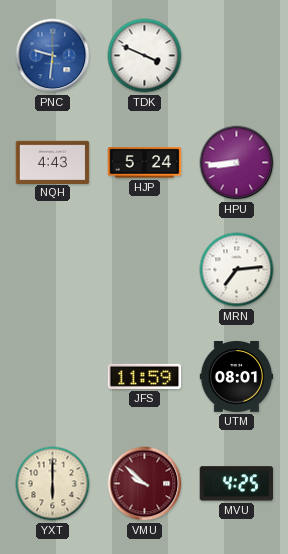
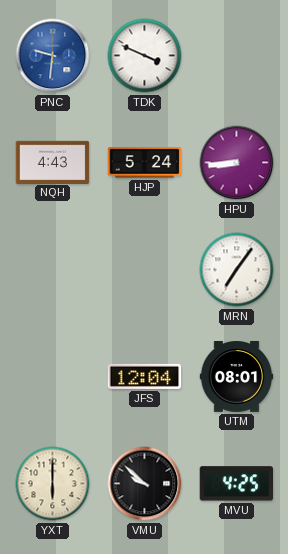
MRN: 7:14 -> 7:06
JFS: 11:59 -> 12:04
VMU dial: burgundy -> black
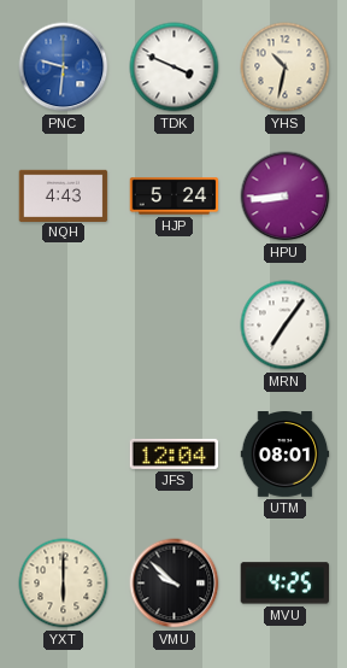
YHS: none -> 10:32
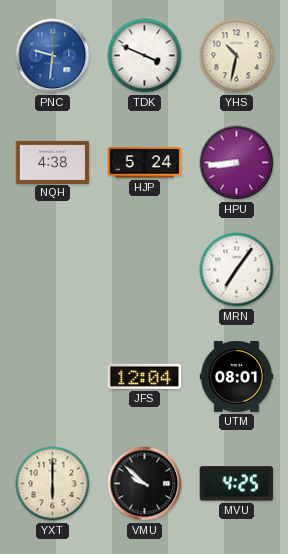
NQH: 4:43 -> 4:38
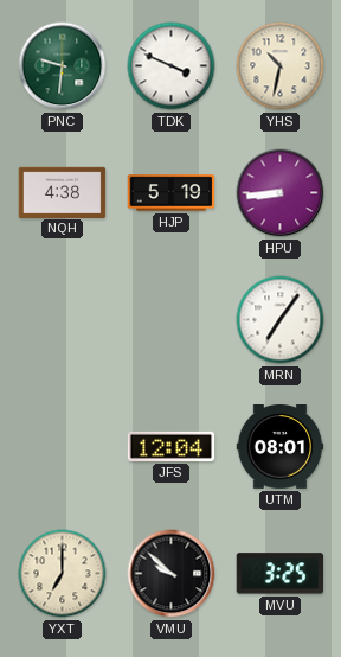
PNC dial: blue -> green
HJP: 5:24 -> 5:19
YXT: 6:00 -> 7:00
MVU: 4:25 -> 3:25
